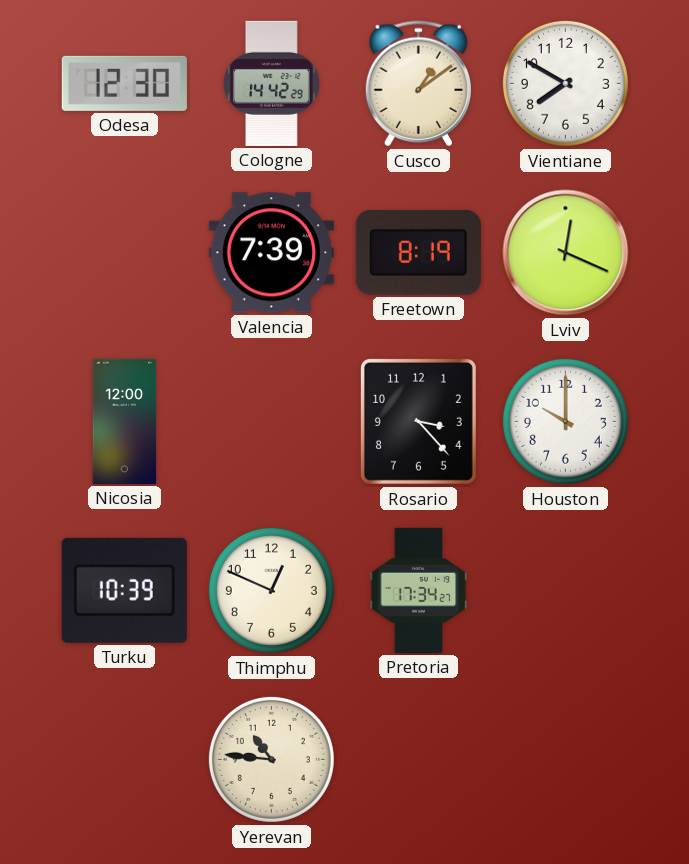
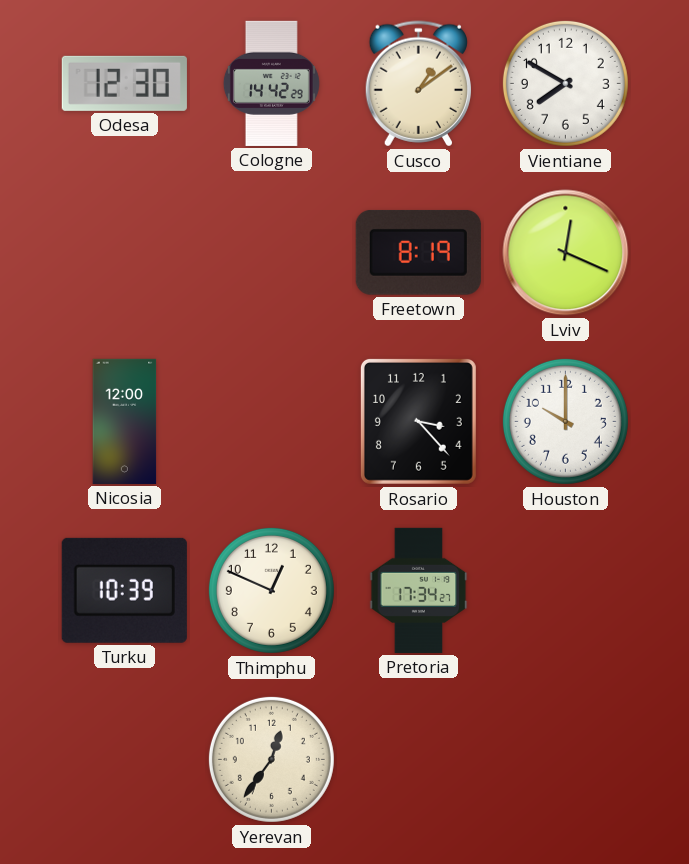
Valencia: 7:39 -> none
Yerevan: 10:46 -> 12:36
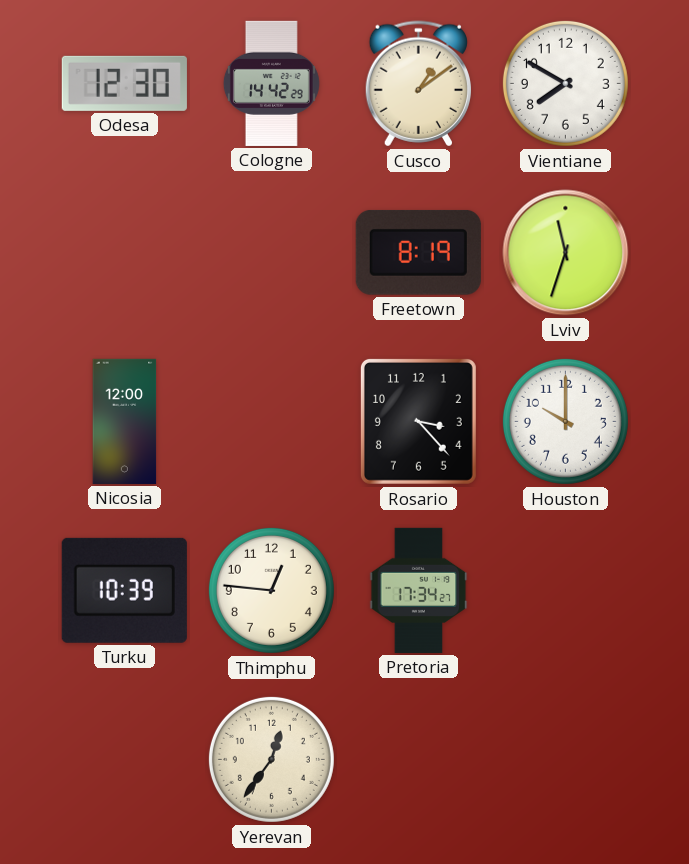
Lviv: 12:19 -> 11:33
Thimphu: 12:49 -> 12:46
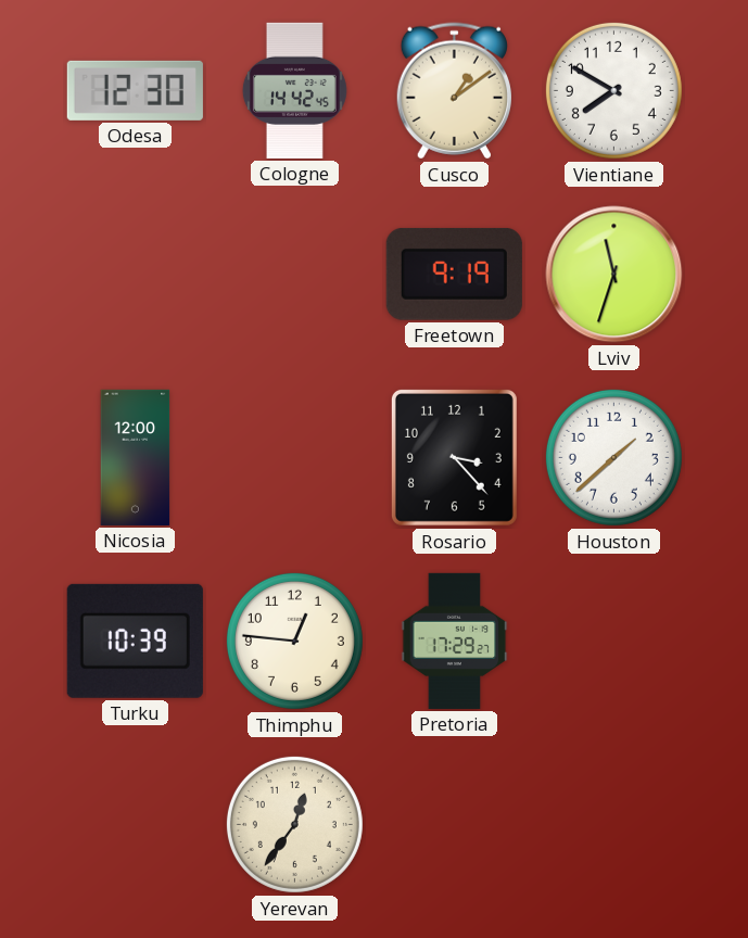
Cologne: 14:42:29 -> 14:42:45
Freetown: 8:19 -> 9:19
Houston: 10:00 -> 1:38
Pretoria: 17:34 -> 17:29
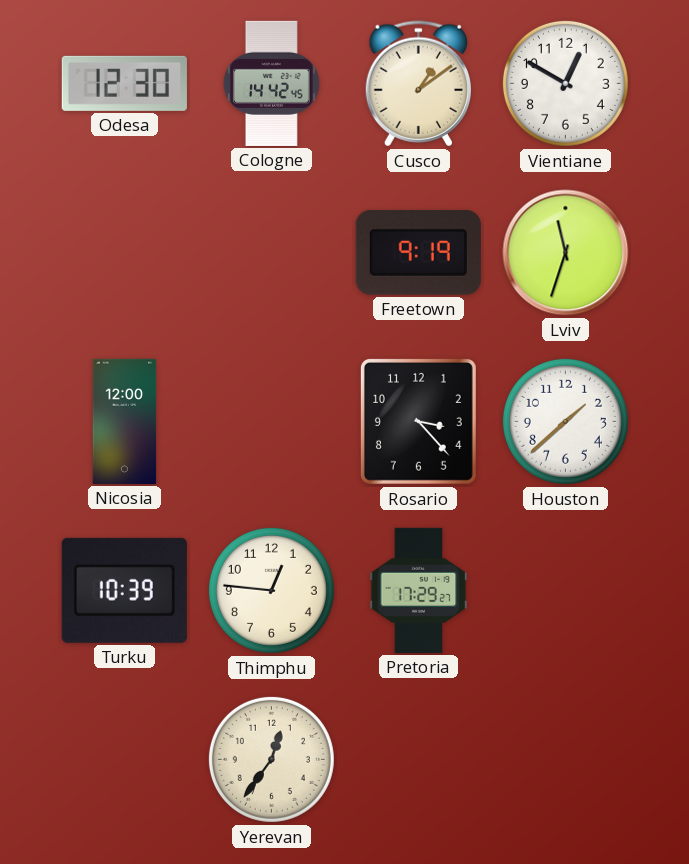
Vientiane: 7:50 -> 12:50
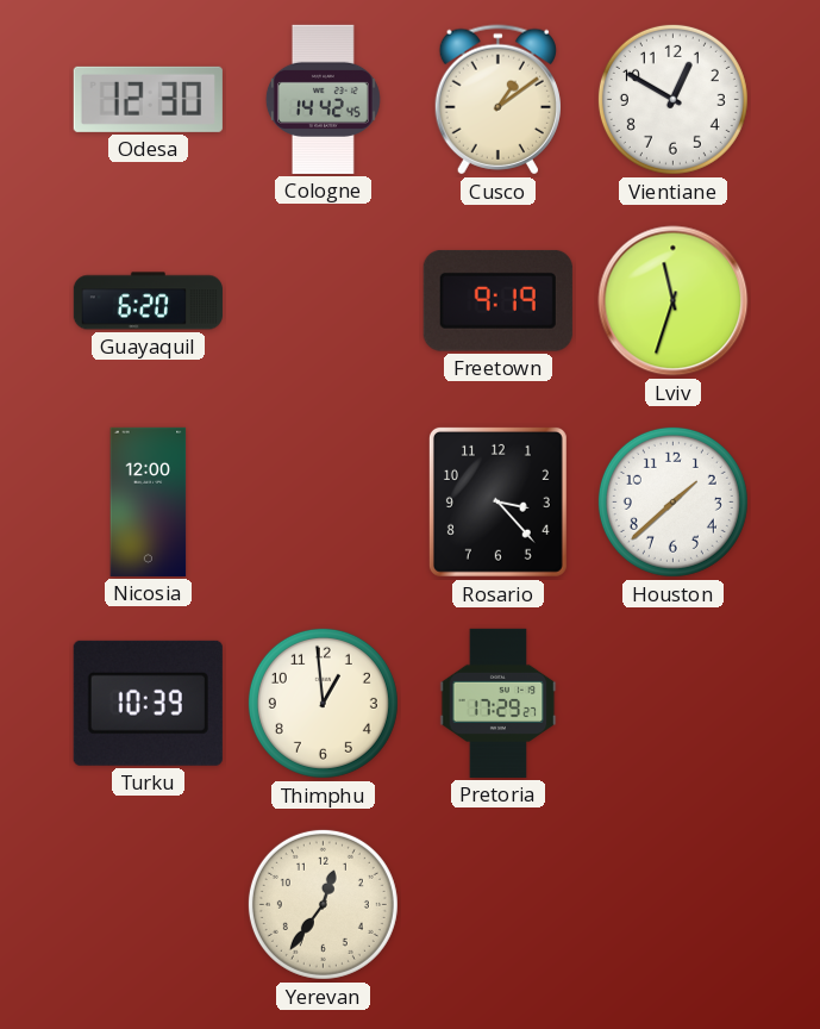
Guayaquil: none -> 6:20
Thimphu: 12:46 -> 12:59
